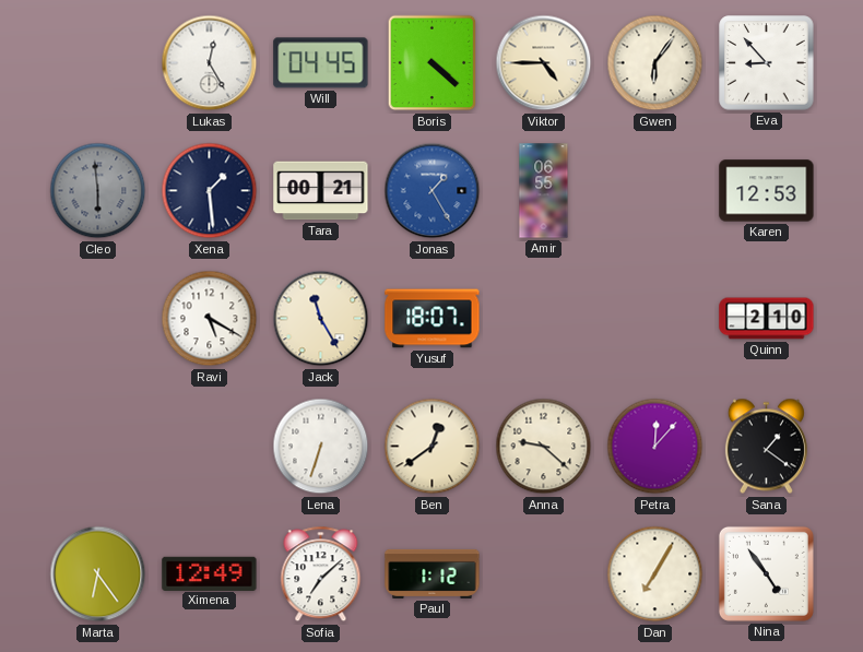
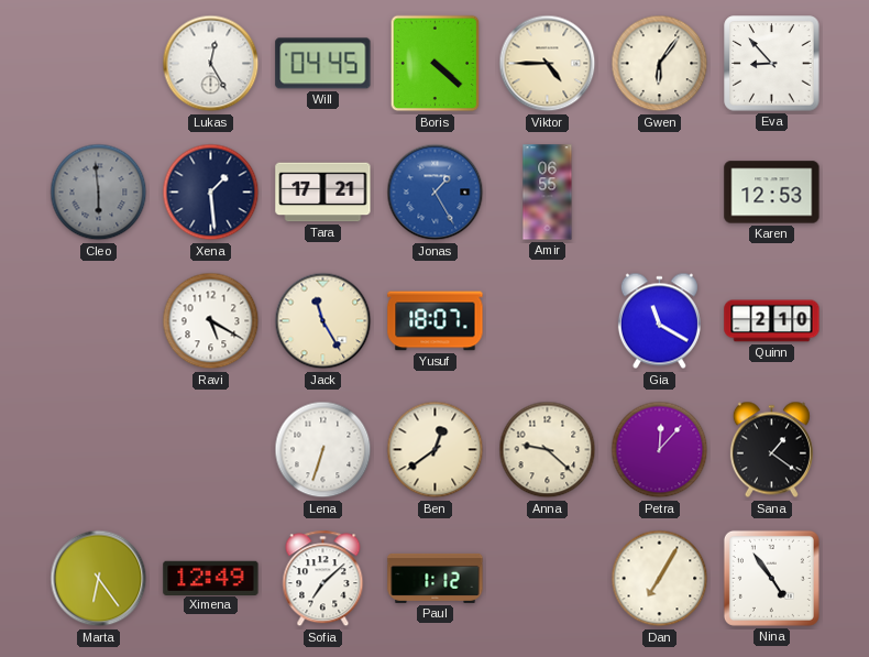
Tara: 00:21 -> 17:21
Gia: none -> 11:20
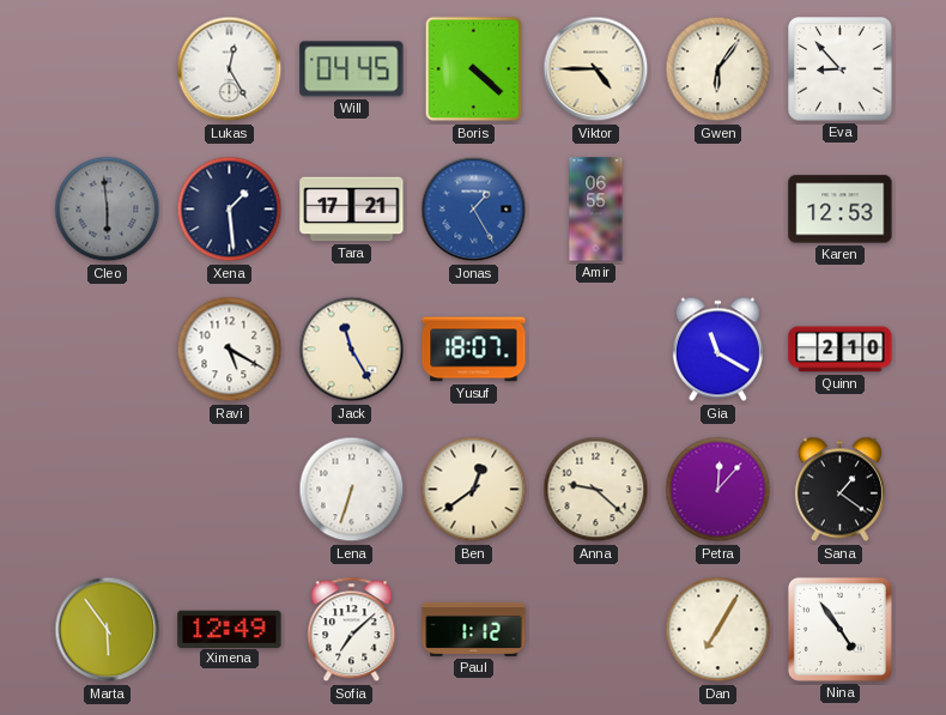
Marta: 6:24 -> 5:54
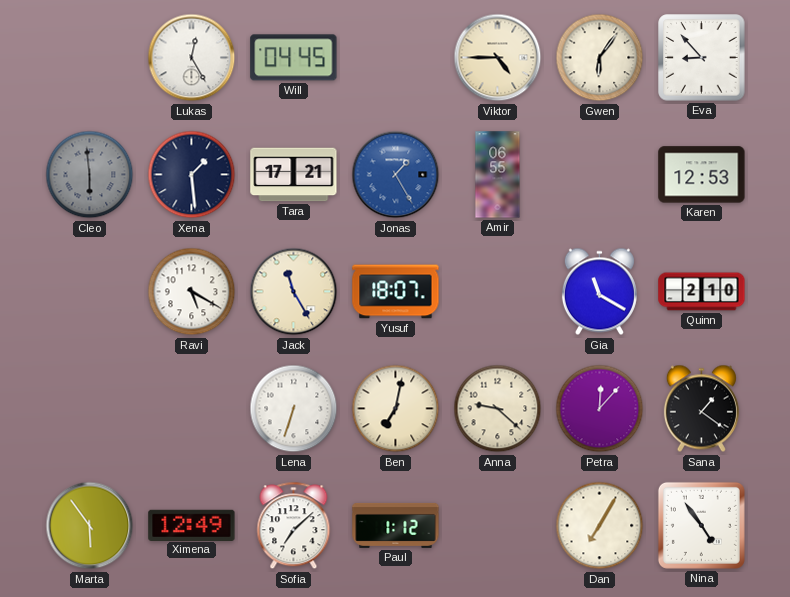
Boris: 4:22 -> none
Ben: 12:39 -> 7:02
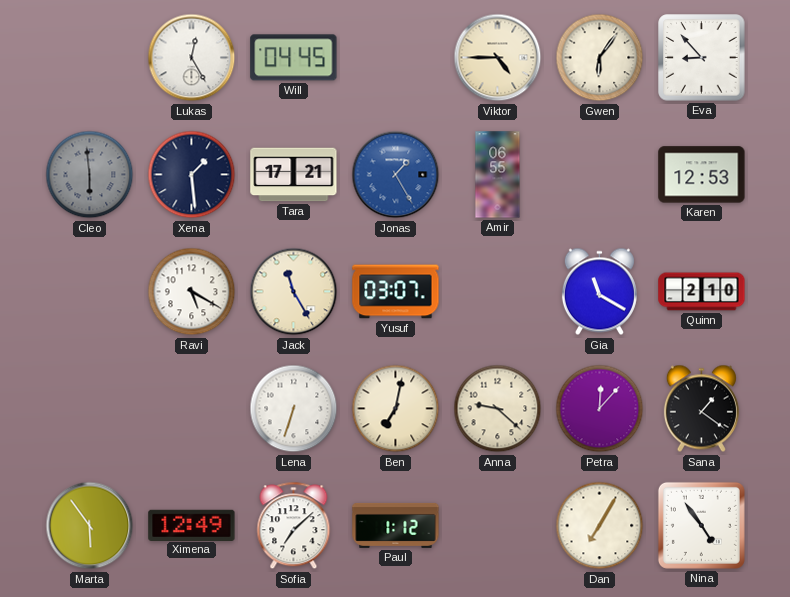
Yusuf: 18:07 -> 03:07
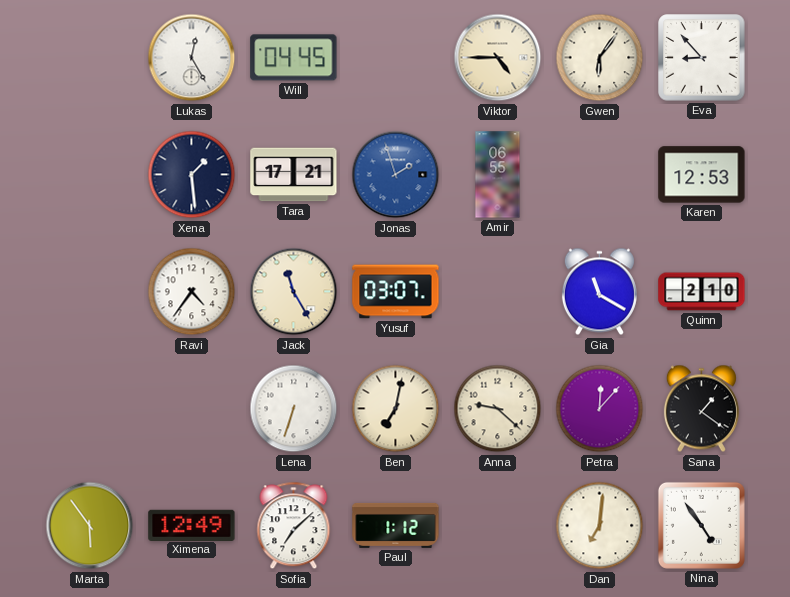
Cleo: 5:59 -> none
Jonas: 1:25 -> 1:57
Ravi: 5:20 -> 4:36
Dan: 7:05 -> 7:01
